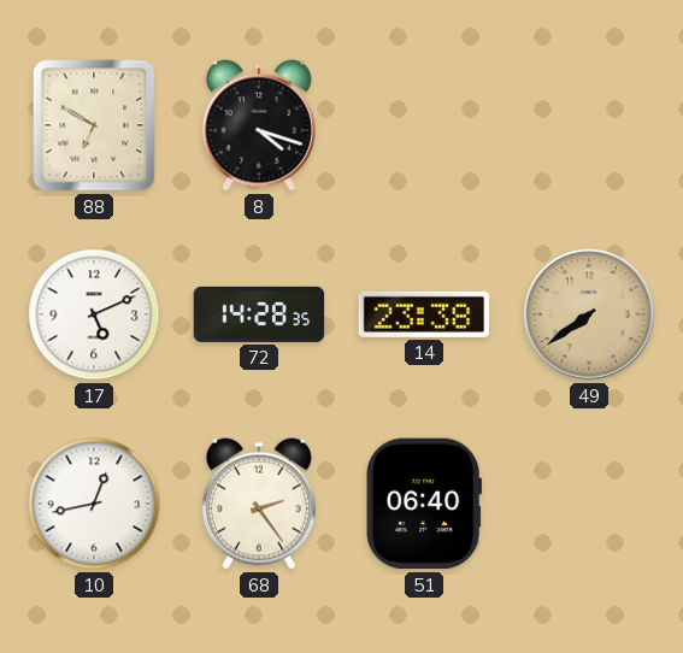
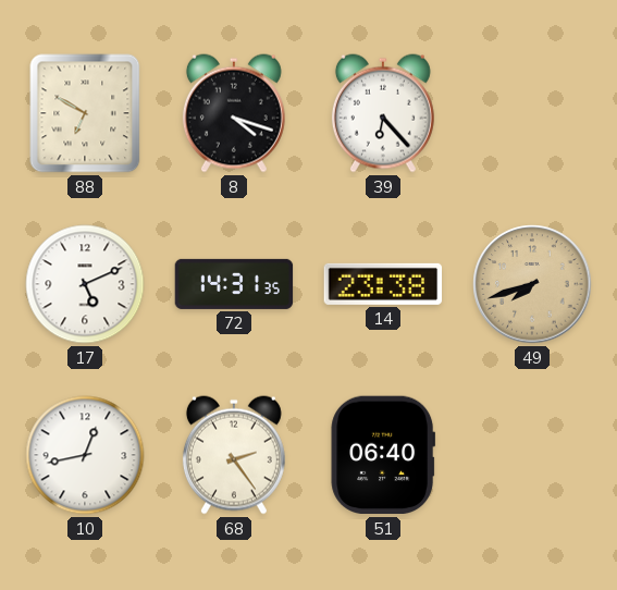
39: none -> 6:23
72: 14:28 -> 14:31
49: 7:39 -> 7:42
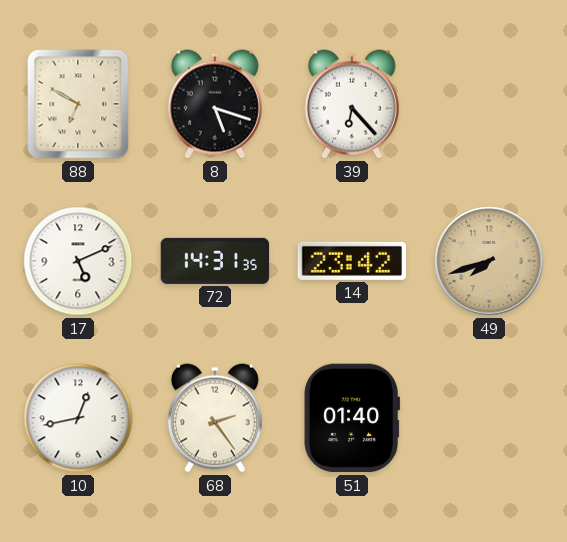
8: 4:18 -> 5:18
14: 23:38 -> 23:42
51: 06:40 -> 01:40
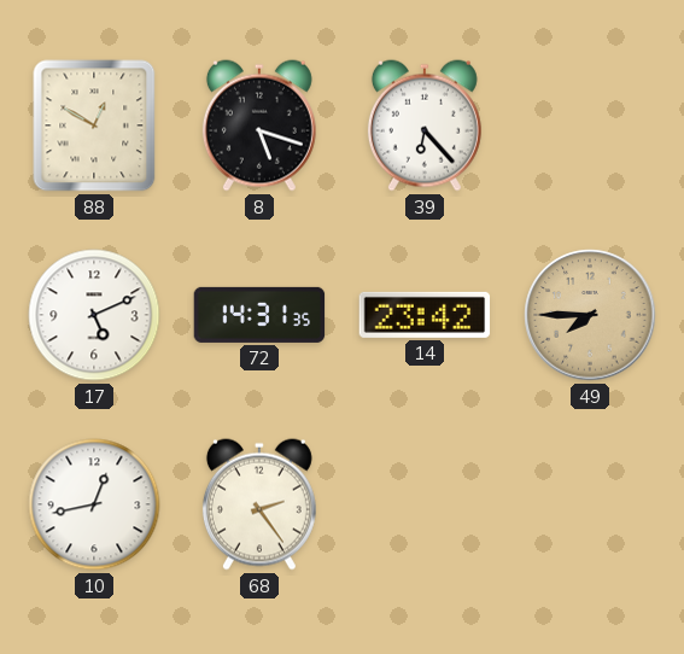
88: 6:50 -> 12:50
49: 7:42 -> 7:45
51: 01:40 -> none
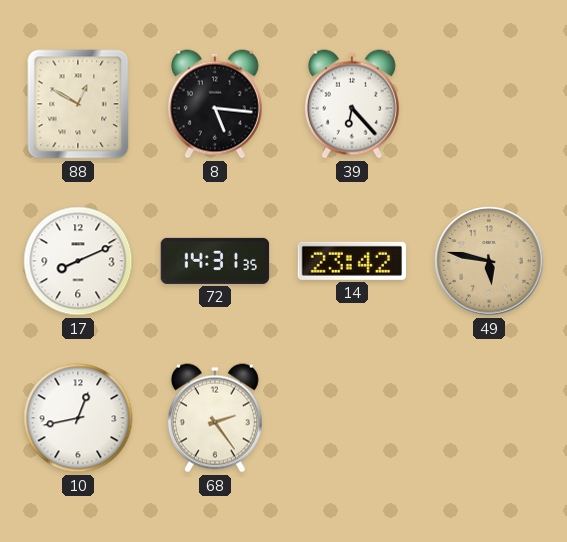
8: 5:18 -> 5:16
17: 5:11 -> 8:11
49: 7:45 -> 5:47
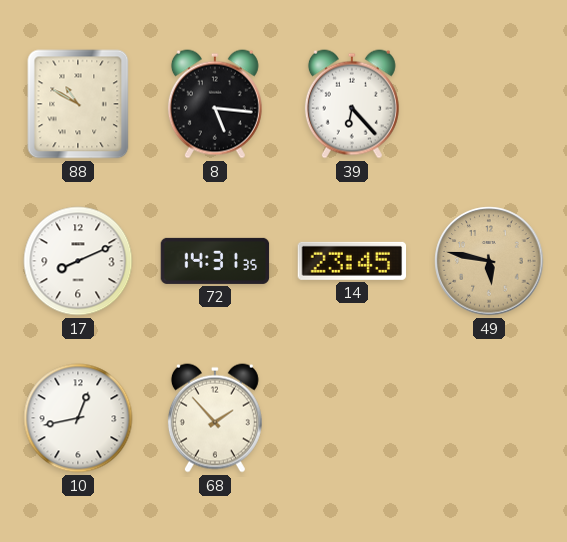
88: 12:50 -> 10:50
14: 23:42 -> 23:45
68: 2:24 -> 1:53
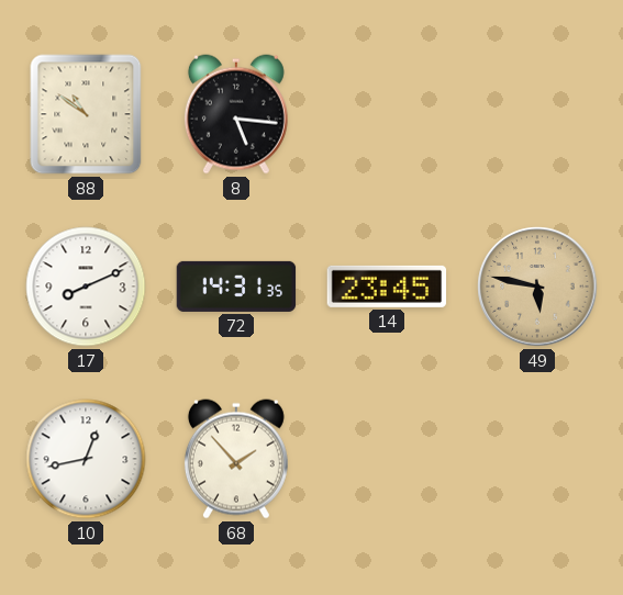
88: 10:50 -> 10:51
39: 6:23 -> none
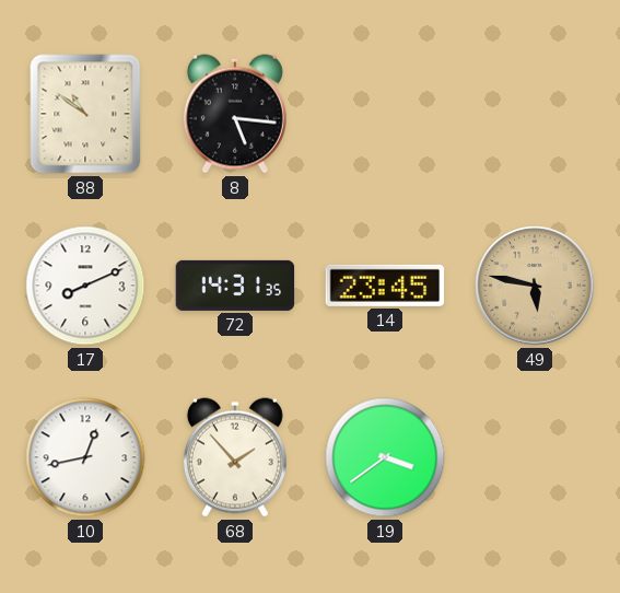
19: none -> 3:39
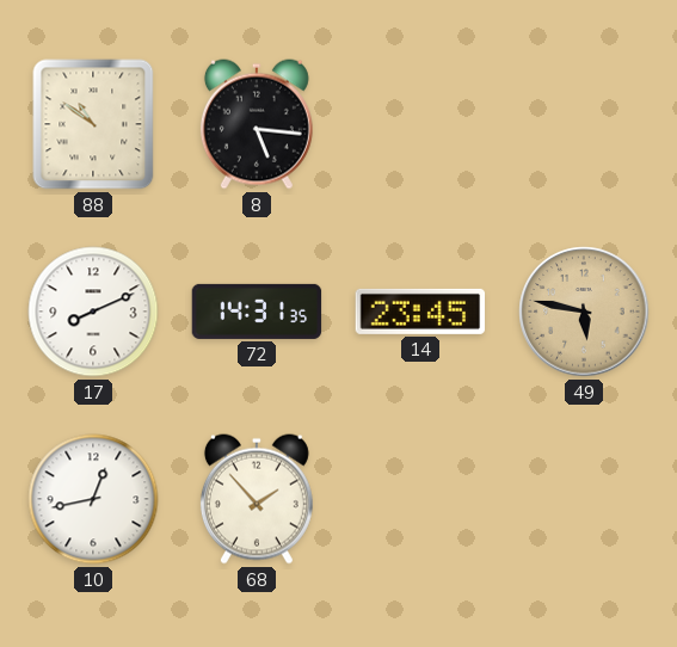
19: 3:39 -> none
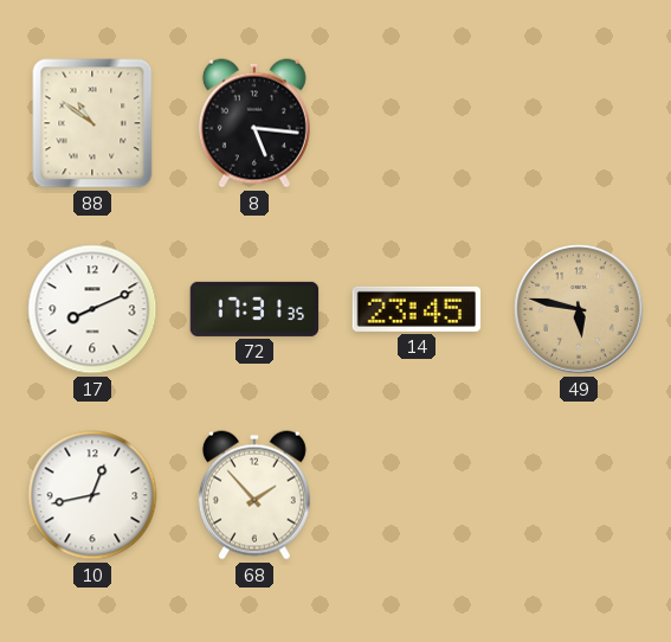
72: 14:31 -> 17:31
